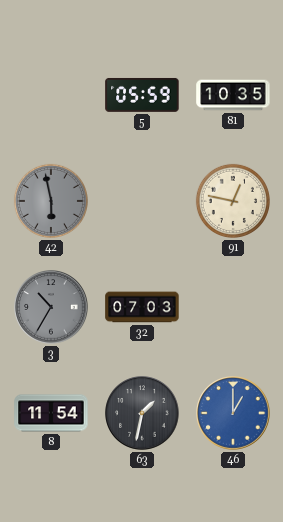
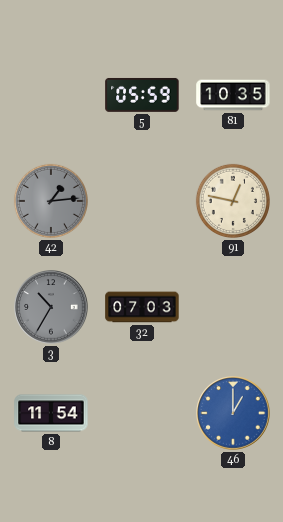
42: 5:58 -> 1:14
63: 1:32 -> none
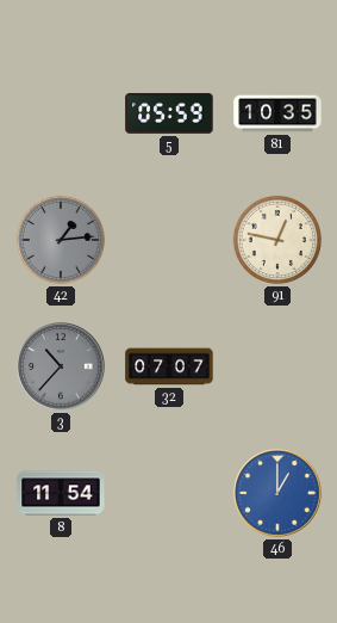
3: 10:35 -> 10:37
32: 07:03 -> 07:07
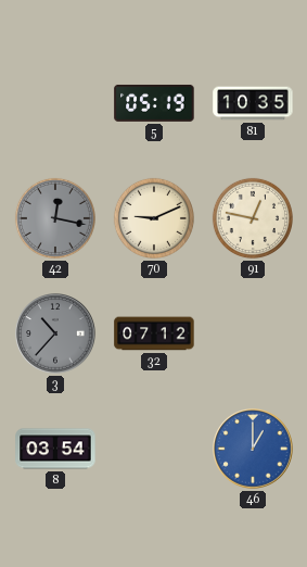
5: 05:59 -> 05:19
42: 1:14 -> 12:17
70: none -> 9:11
32: 07:07 -> 07:12
8: 11:54 -> 03:54
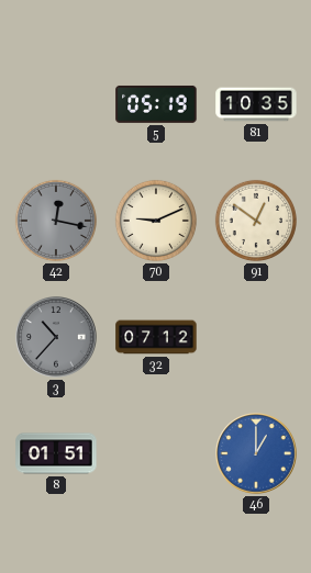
91: 12:47 -> 12:51
8: 03:54 -> 01:51
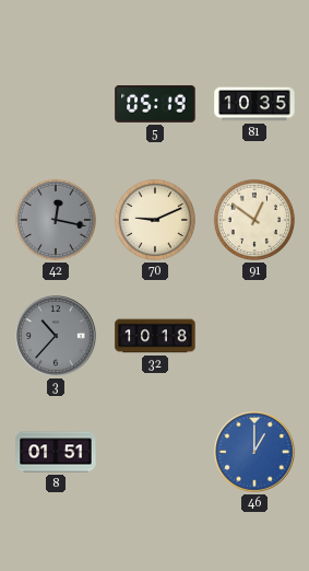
32: 07:12 -> 10:18
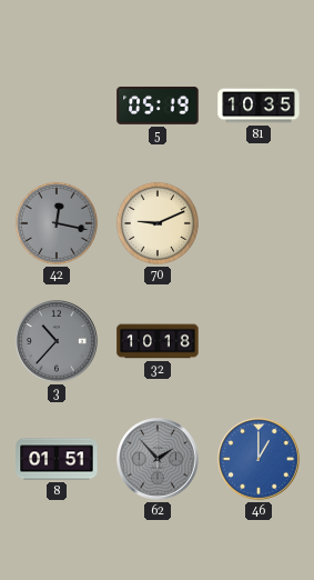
91: 12:51 -> none
62: none -> 1:53
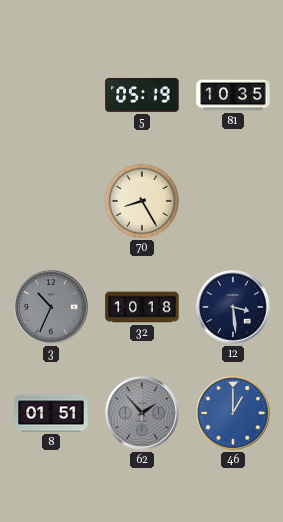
42: 12:17 -> none
70: 9:11 -> 8:25
3: 10:37 -> 10:34
12: none -> 3:29
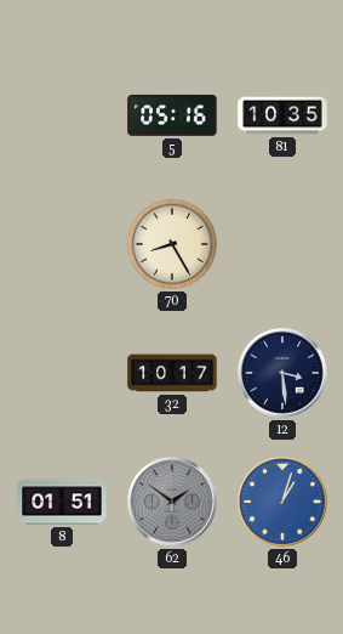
5: 05:19 -> 05:16
3: 10:34 -> none
32: 10:18 -> 10:17
62: 1:53 -> 1:51
46: 1:00 -> 1:03
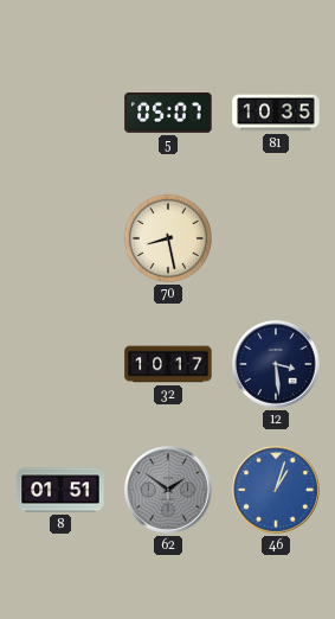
5: 05:16 -> 05:07
70: 8:25 -> 8:28
